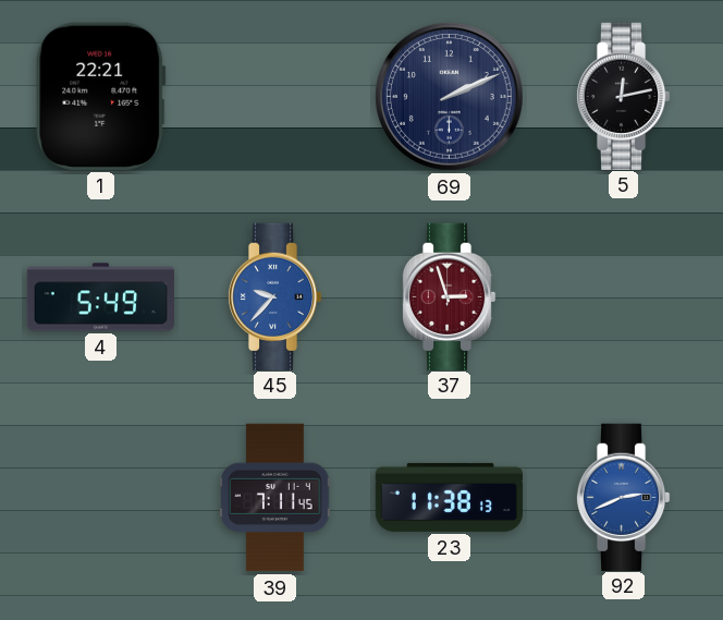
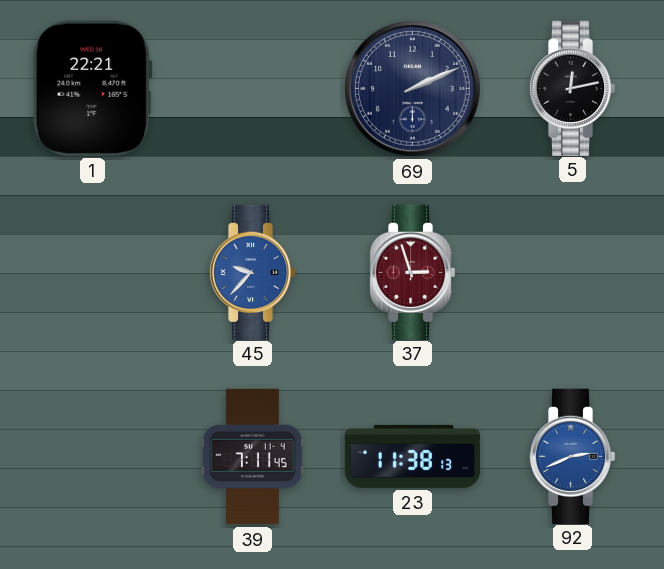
4: 5:49 -> none
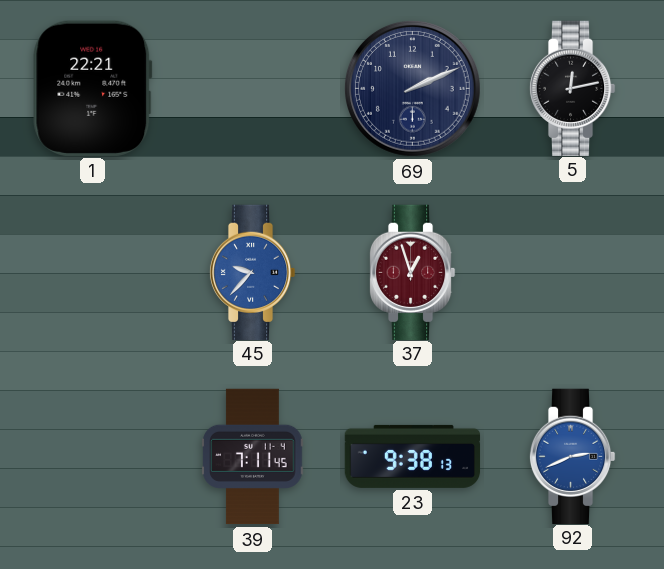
37: 2:57 -> 12:57
23: 11:38 -> 9:38
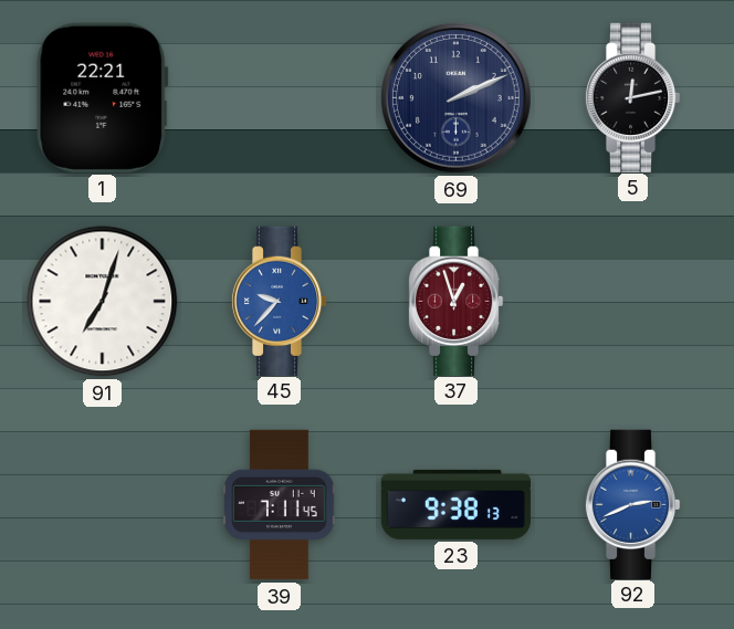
91: none -> 7:03
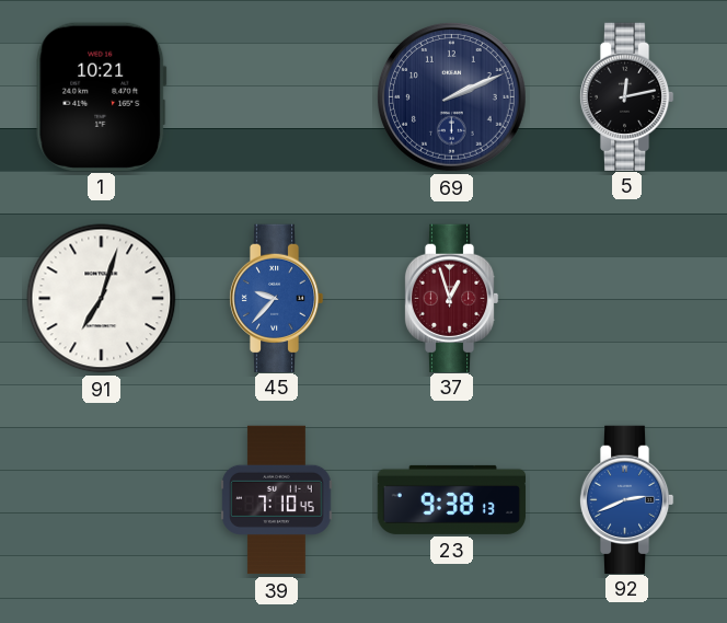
1: 22:21 -> 10:21
39: 7:11 -> 7:10
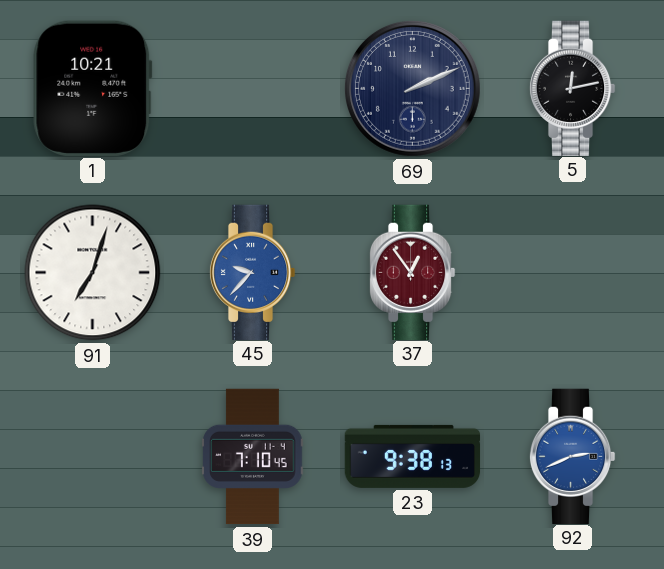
37: 12:57 -> 12:54
